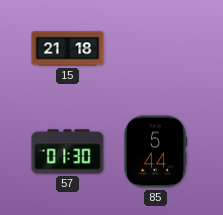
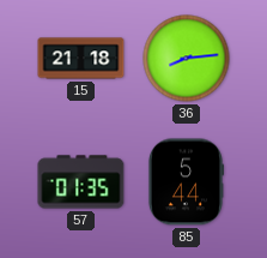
36: none -> 8:14
57: 01:30 -> 01:35
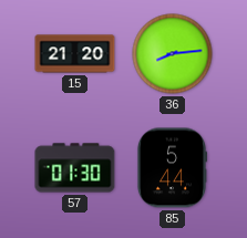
15: 21:18 -> 21:20
57: 01:35 -> 01:30
